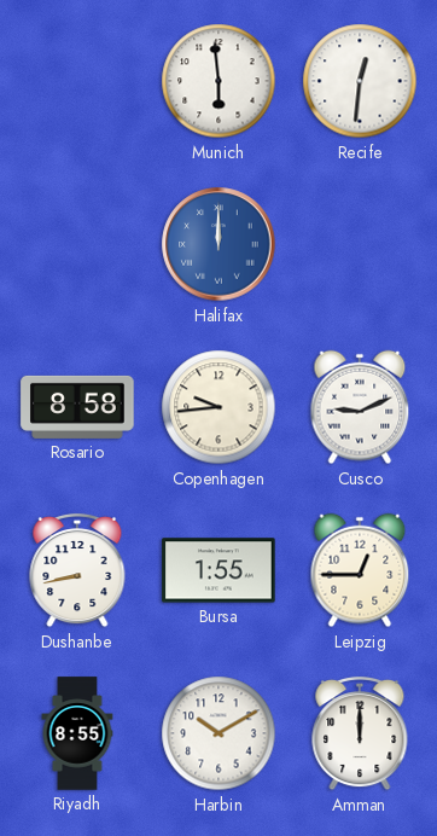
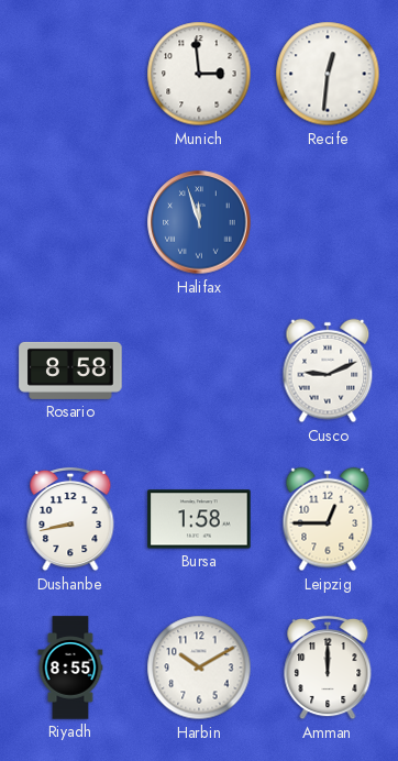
Munich: 5:59 -> 2:59
Halifax: 12:00 -> 11:57
Copenhagen: 9:44 -> none
Bursa: 1:55 -> 1:58
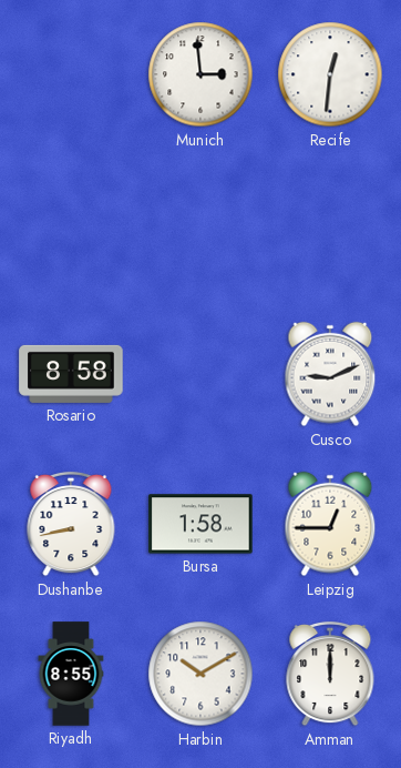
Halifax: 11:57 -> none
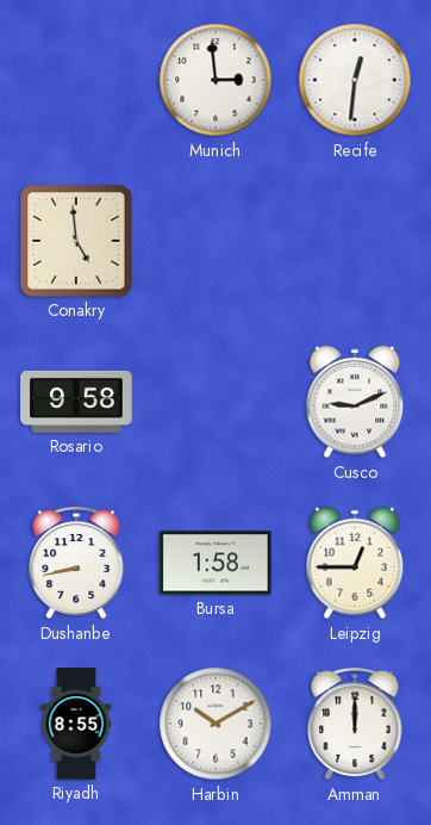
Conakry: none -> 4:59
Rosario: 8:58 -> 9:58
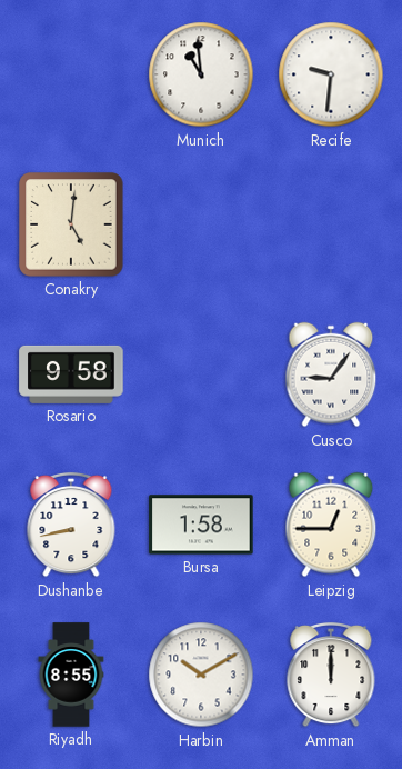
Munich: 2:59 -> 10:59
Recife: 12:31 -> 9:31
Conakry: 4:59 -> 5:01
Cusco: 9:11 -> 9:06
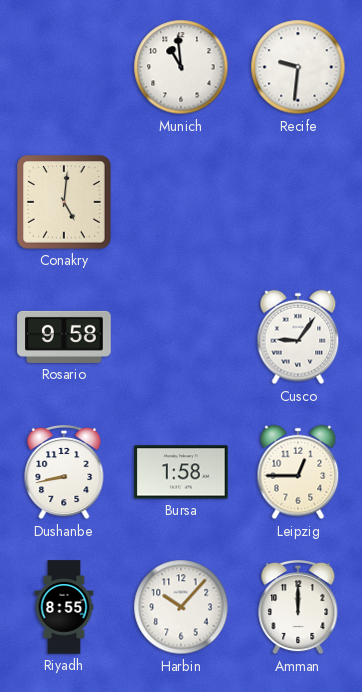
Harbin: 10:10 -> 10:07
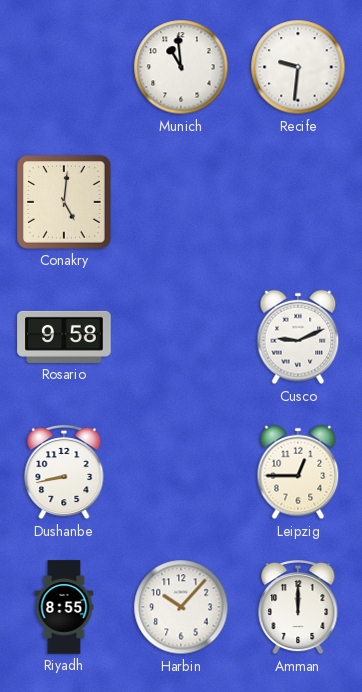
Cusco: 9:06 -> 9:11
Bursa: 1:58 -> none
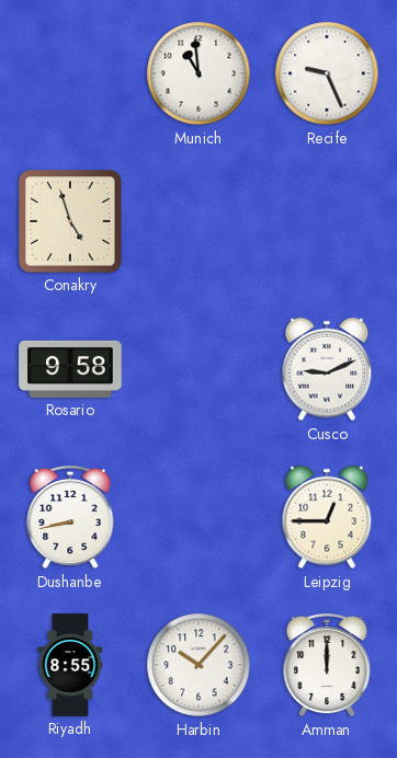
Recife: 9:31 -> 9:26
Conakry: 5:01 -> 4:57
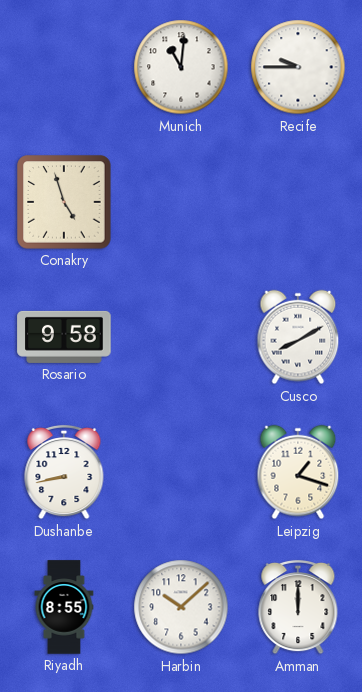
Munich: 10:59 -> 11:01
Recife: 9:26 -> 9:45
Cusco: 9:11 -> 8:10
Leipzig: 12:45 -> 1:18
Harbin: 10:07 -> 10:08
